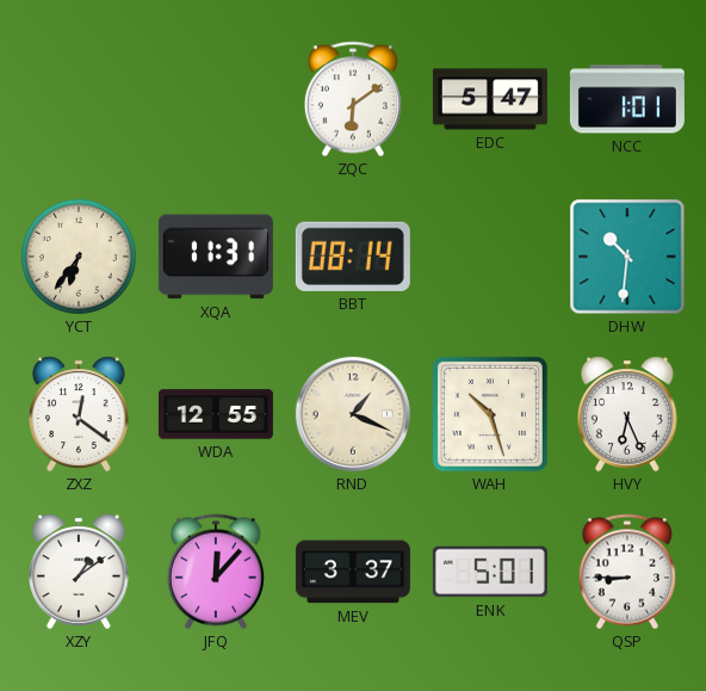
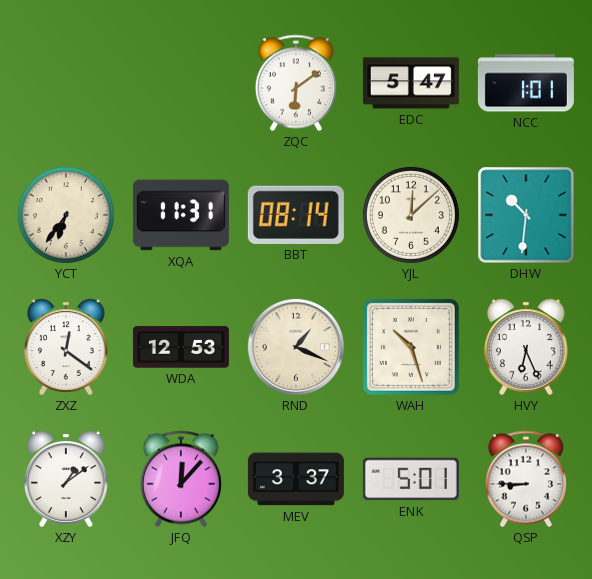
YJL: none -> 12:08
WDA: 12:55 -> 12:53
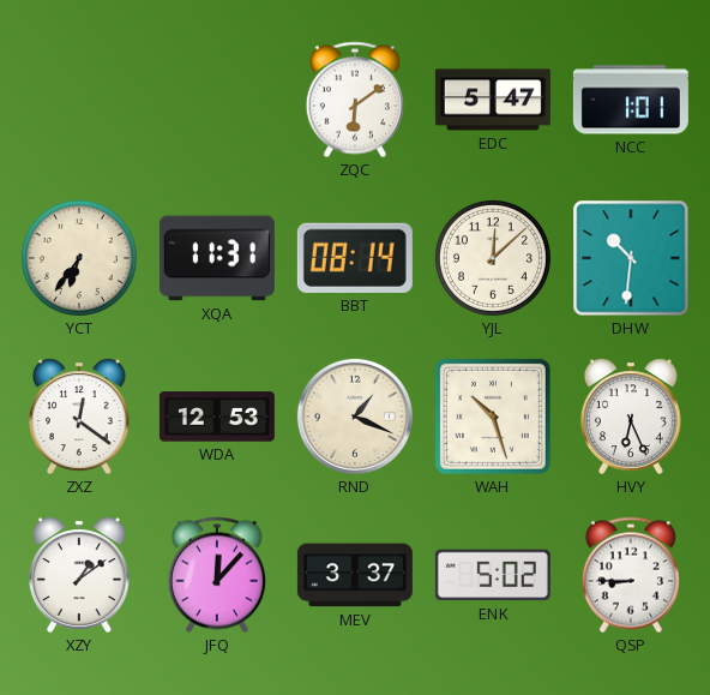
ENK: 5:01 -> 5:02
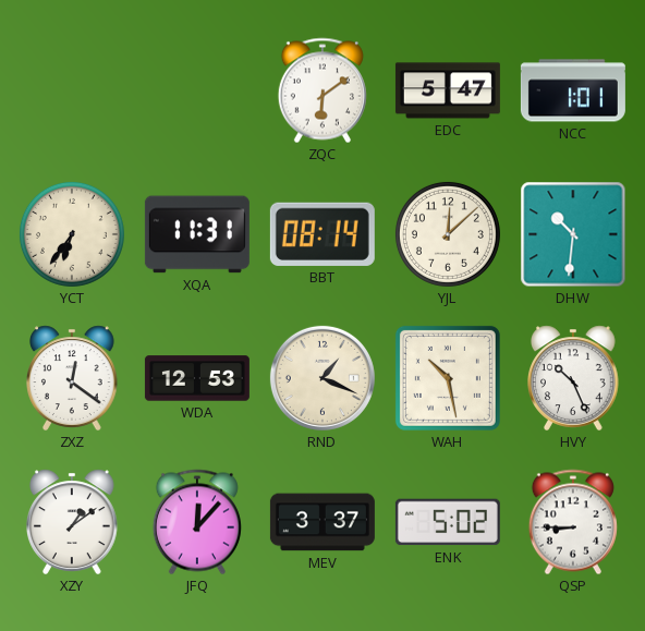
WAH: 10:27 -> 10:28
HVY: 6:26 -> 10:26
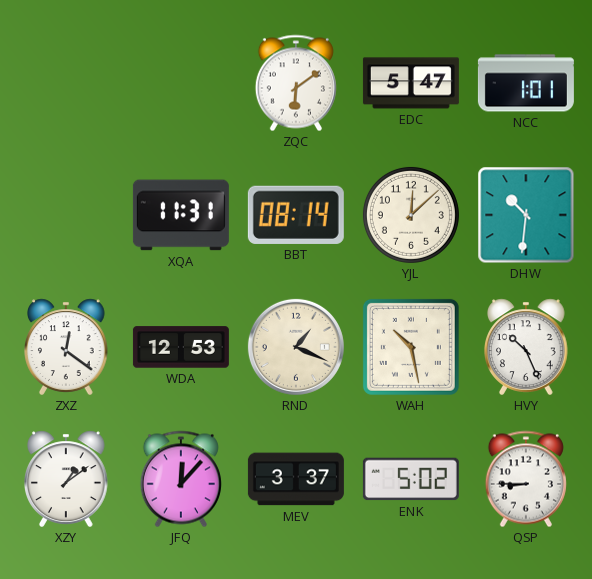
YCT: 6:36 -> none
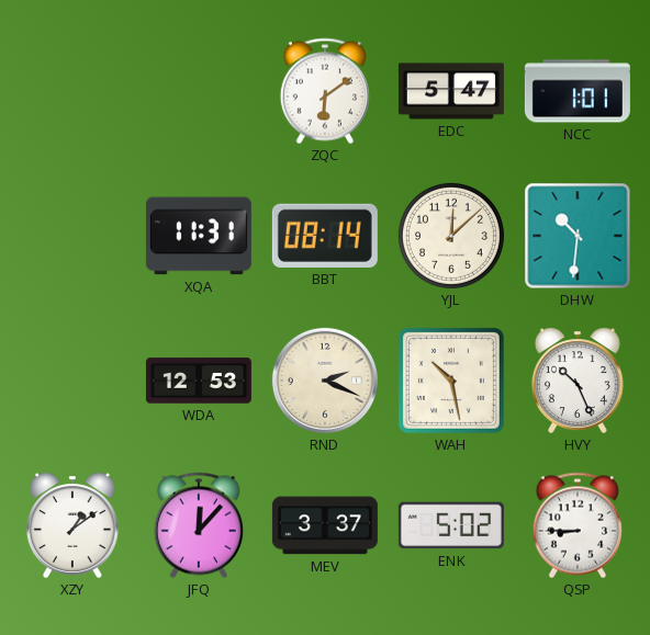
ZXZ: 12:21 -> none
RND: 1:19 -> 2:19
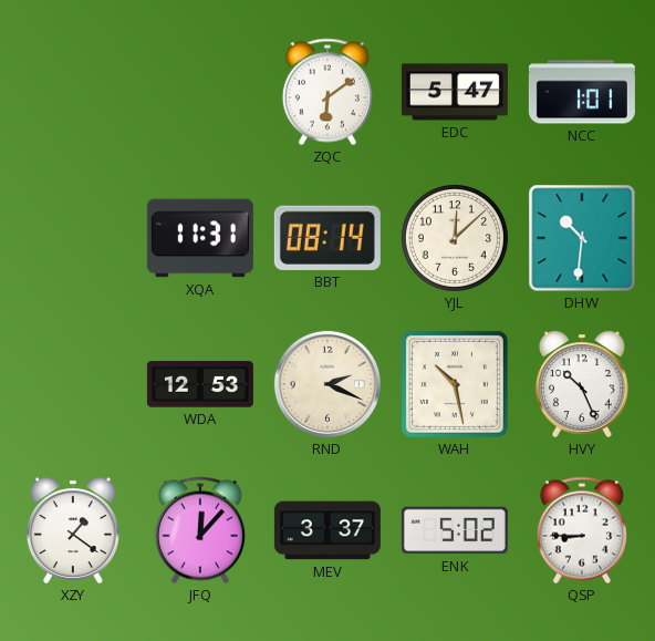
XZY: 1:09 -> 1:21
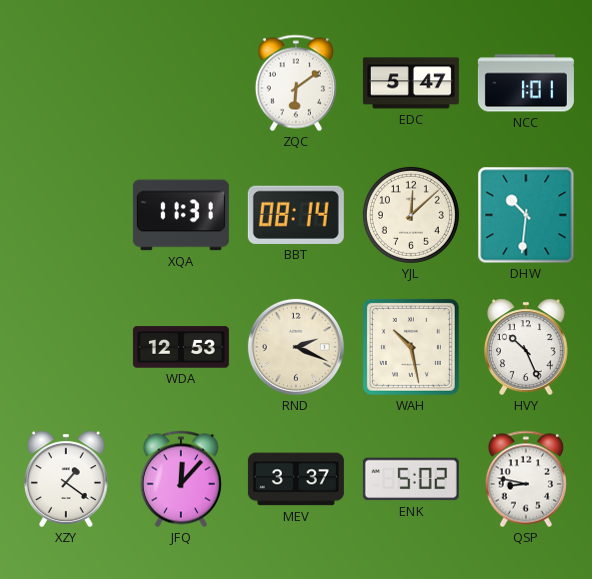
QSP: 8:45 -> 8:47
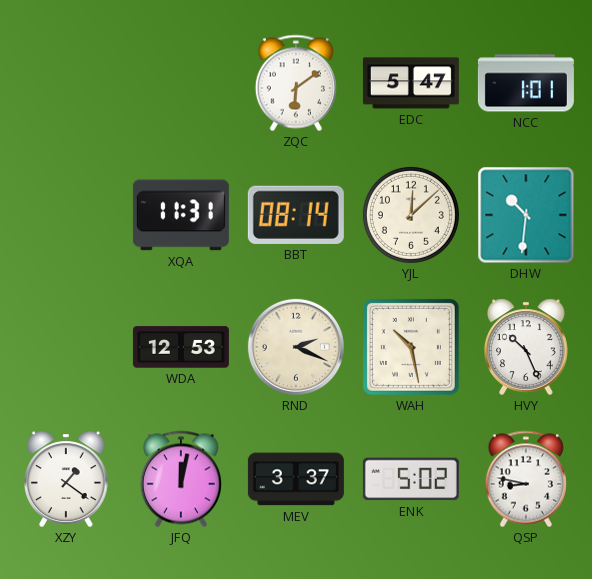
JFQ: 12:07 -> 12:02
